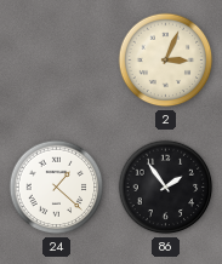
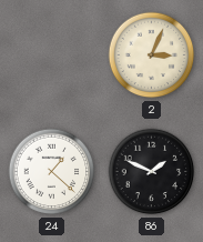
86: 1:54 -> 1:49
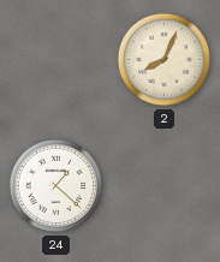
2: 3:04 -> 8:04
86: 1:49 -> none
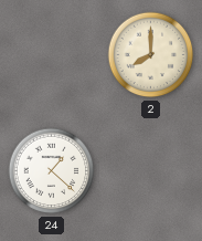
2: 8:04 -> 8:00
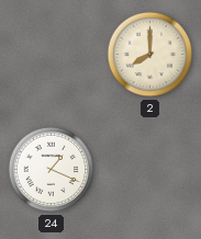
24: 1:22 -> 1:19
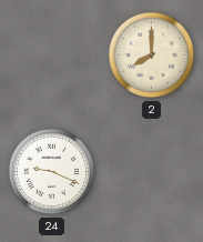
24: 1:19 -> 9:19
